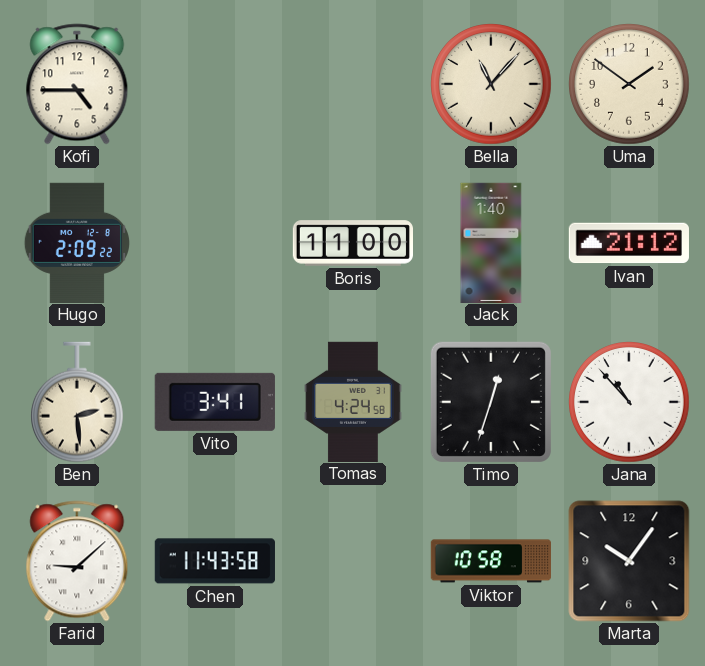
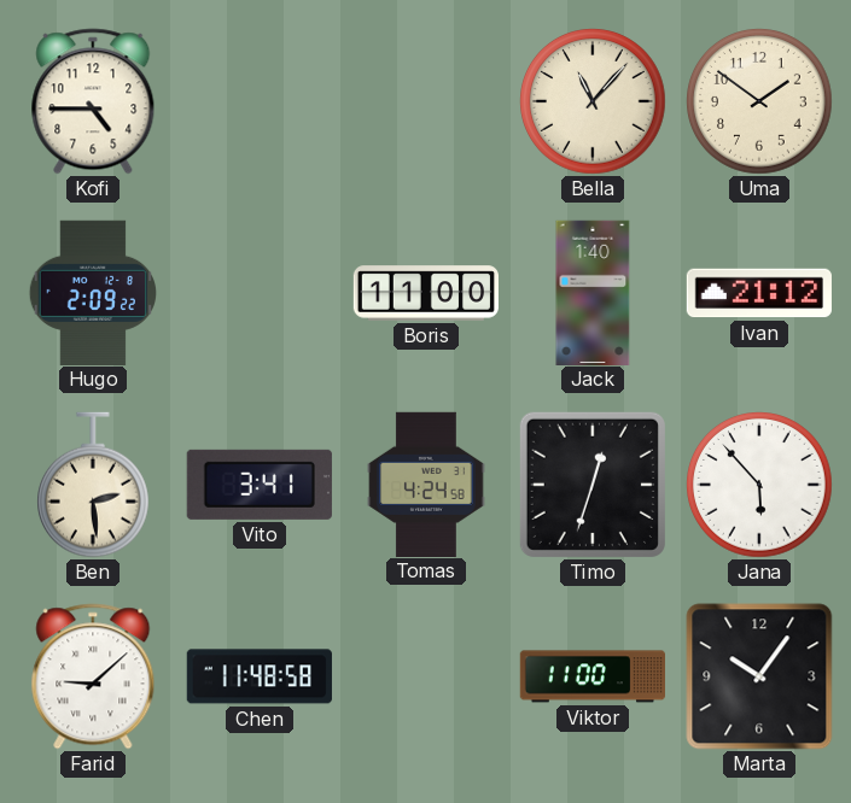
Jana: 10:53 -> 5:53
Chen: 11:43 -> 11:48
Viktor: 10:58 -> 11:00
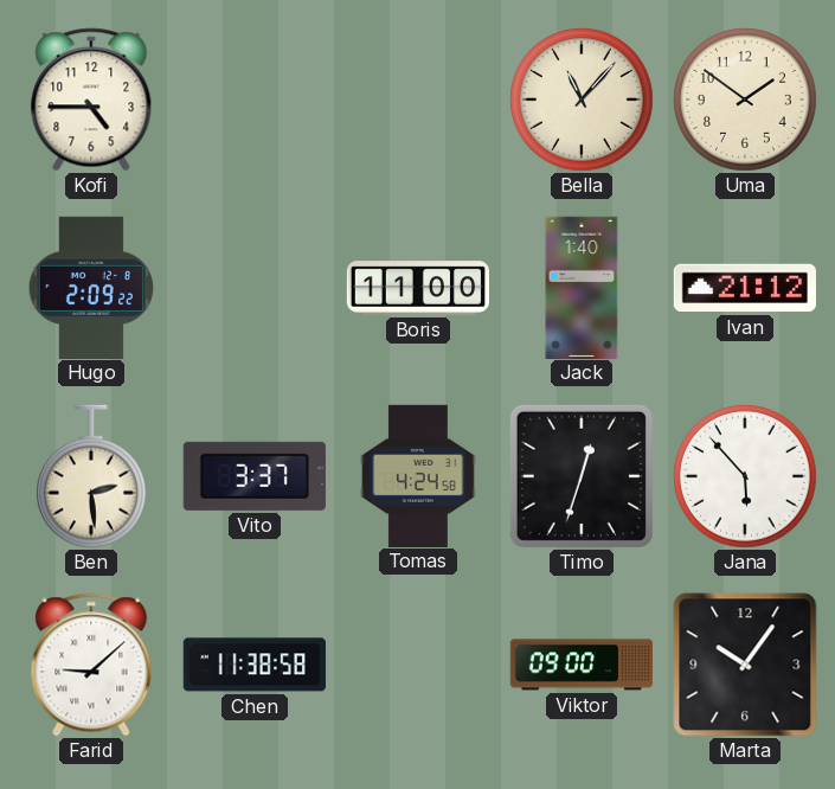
Vito: 3:41 -> 3:37
Chen: 11:48 -> 11:38
Viktor: 11:00 -> 09:00
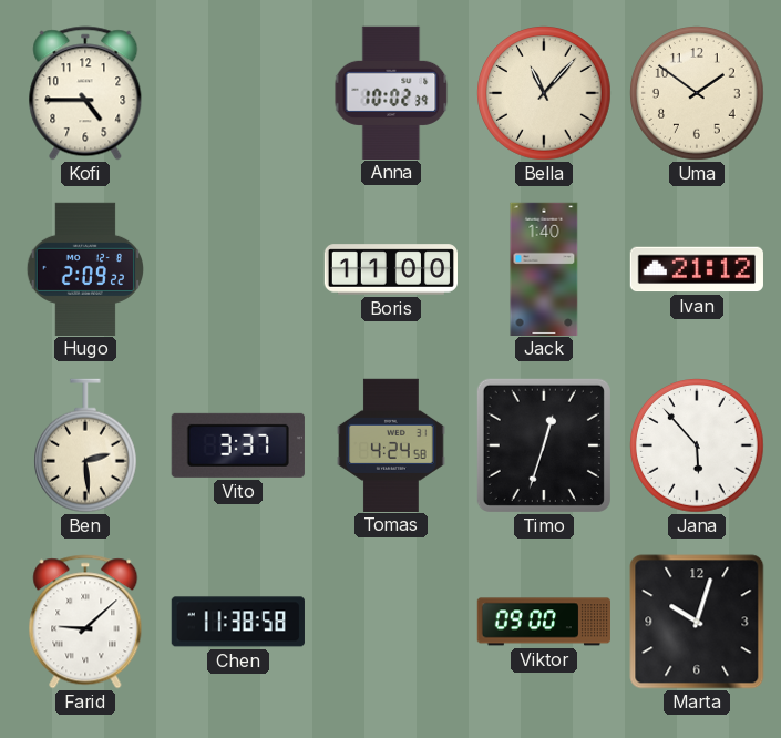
Anna: none -> 10:02
Marta: 10:06 -> 10:03
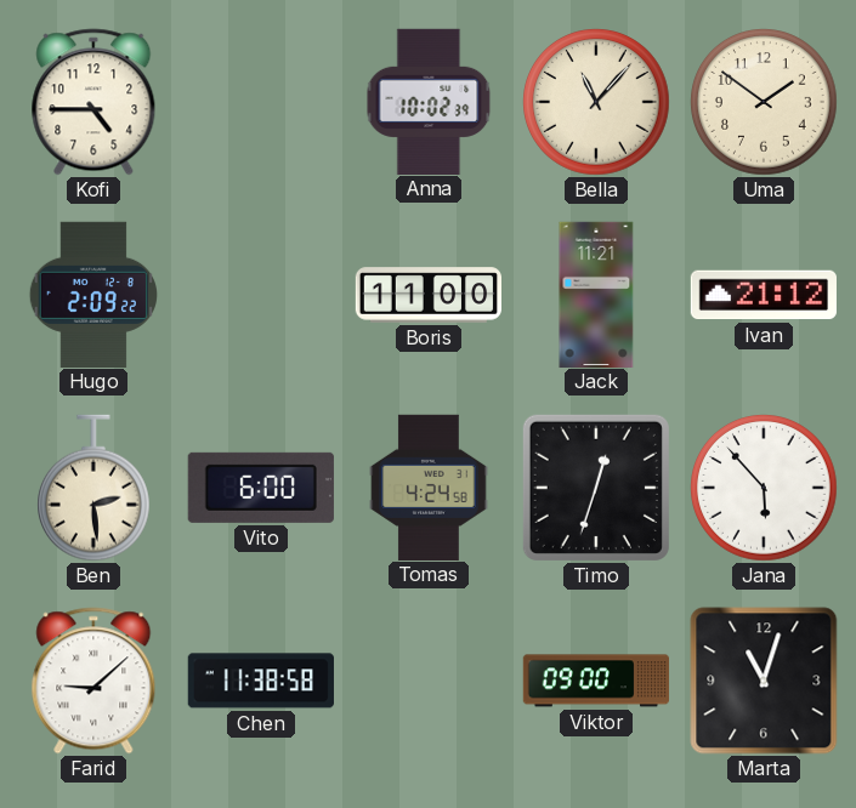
Jack: 1:40 -> 11:21
Vito: 3:37 -> 6:00
Marta: 10:03 -> 11:03
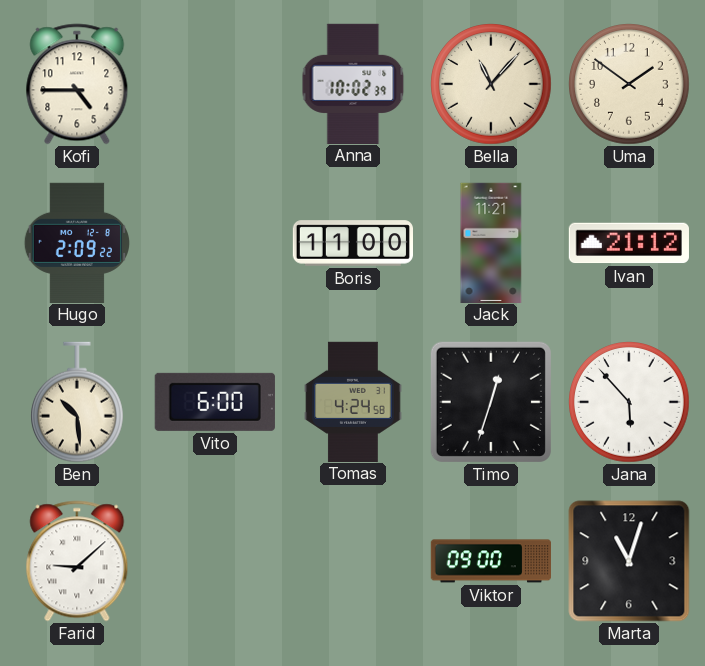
Ben: 2:29 -> 10:29
Chen: 11:38 -> none
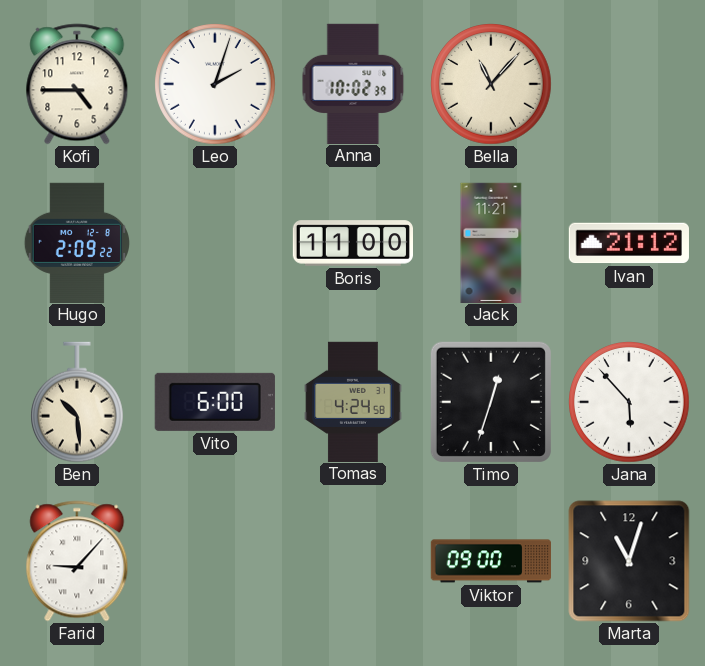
Leo: none -> 2:03
Uma: 1:51 -> none
Farid: 9:08 -> 9:07
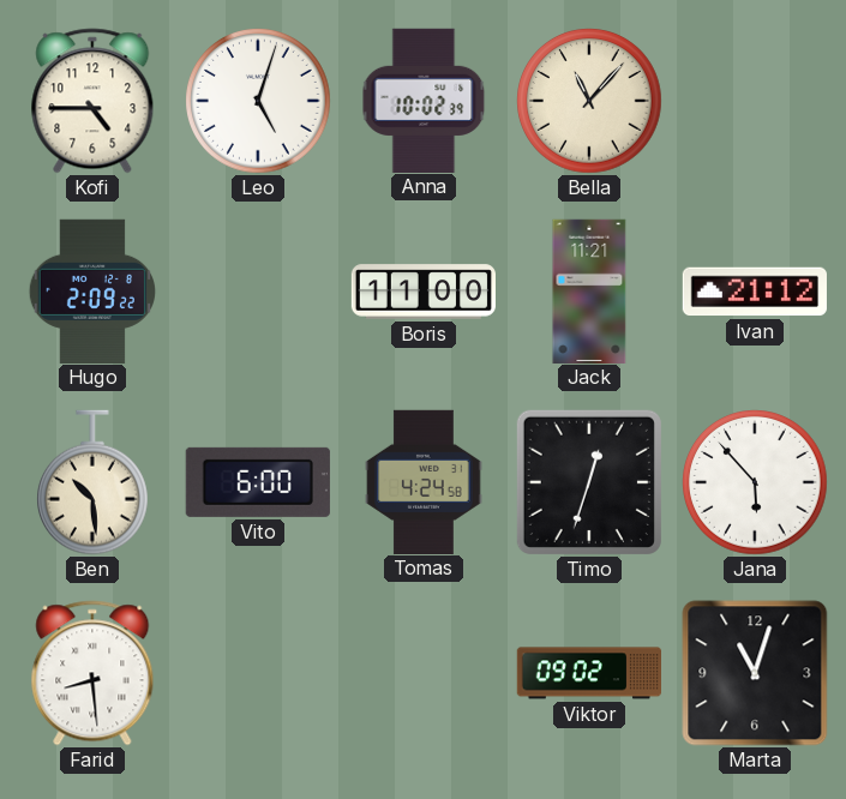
Leo: 2:03 -> 5:03
Farid: 9:07 -> 8:29
Viktor: 09:00 -> 09:02
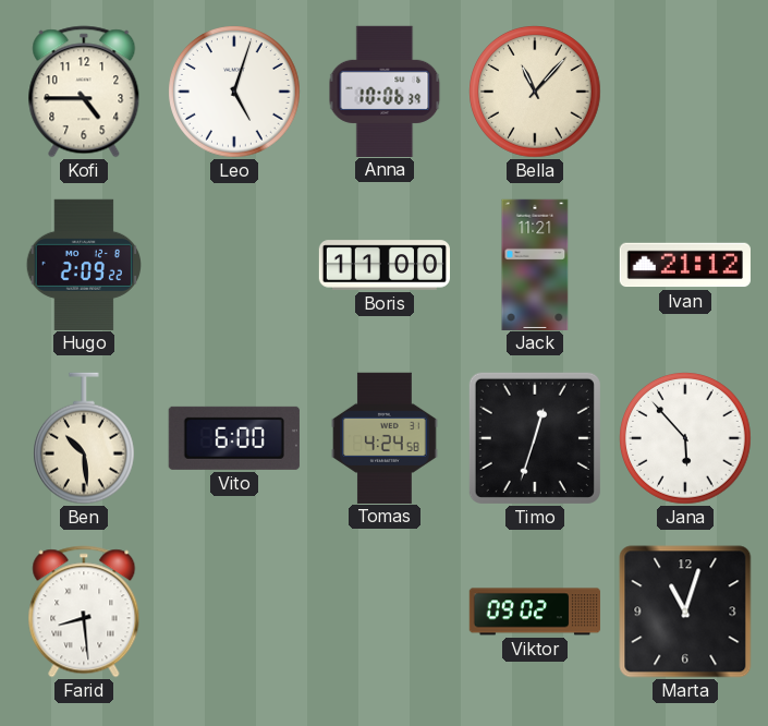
Anna: 10:02 -> 10:06
